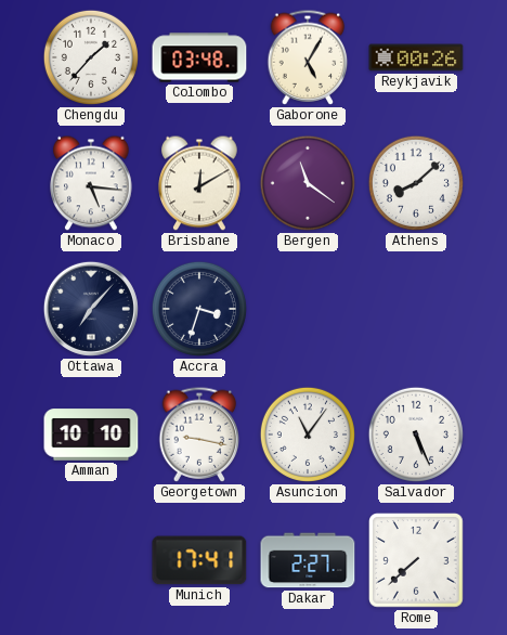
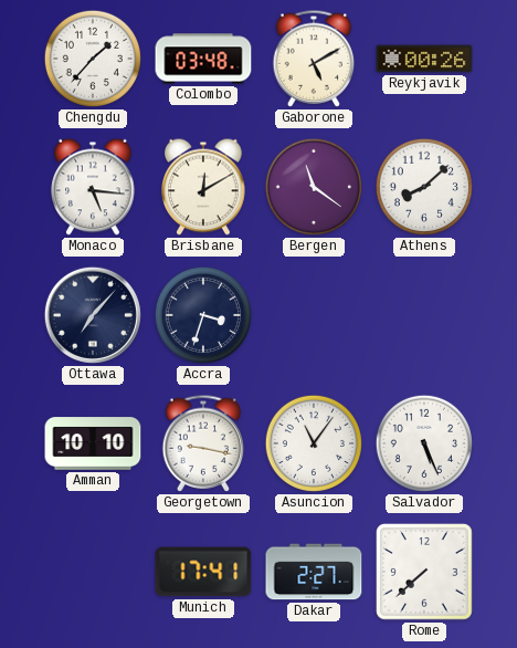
Gaborone: 5:05 -> 5:10
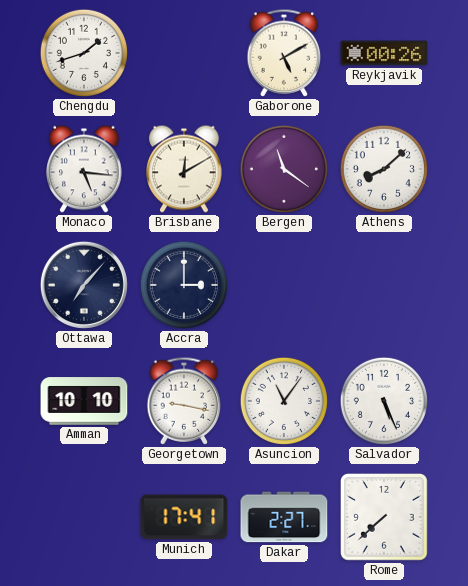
Chengdu: 1:37 -> 1:42
Colombo: 03:48 -> none
Accra: 3:33 -> 3:00
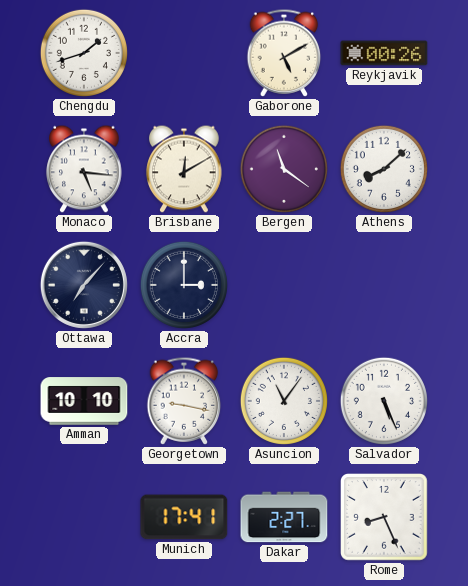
Rome: 7:38 -> 8:26
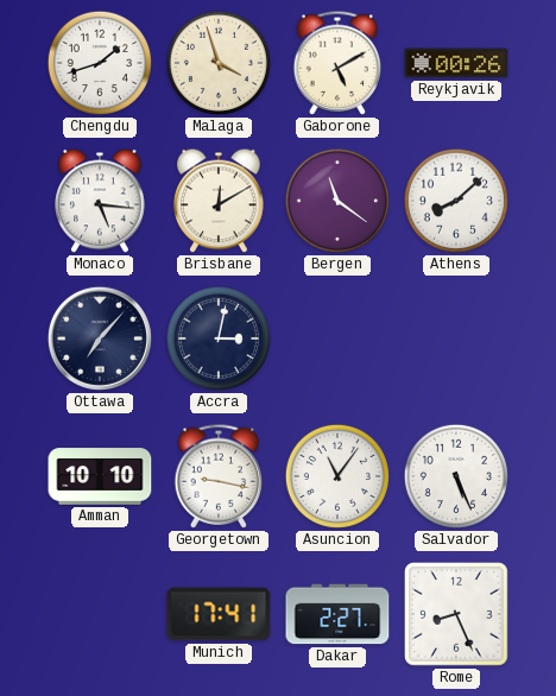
Malaga: none -> 3:57
Accra: 3:00 -> 3:02
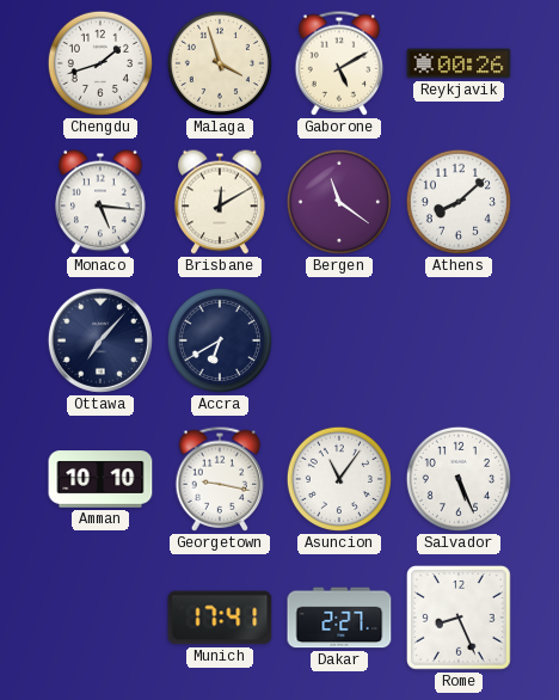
Accra: 3:02 -> 6:40
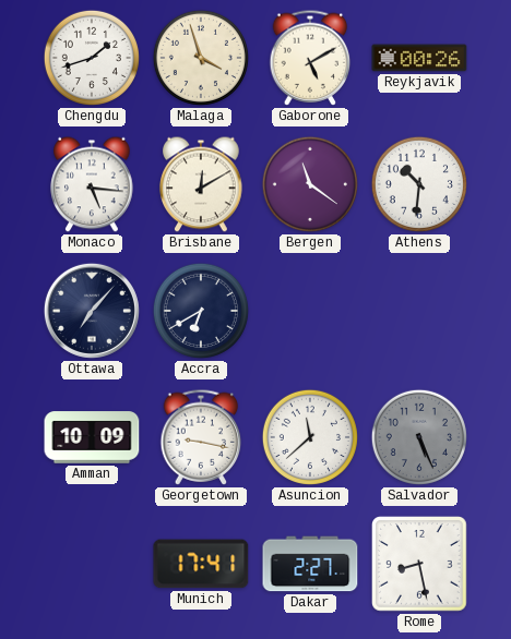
Athens: 8:08 -> 10:31
Amman: 10:10 -> 10:09
Asuncion: 11:06 -> 11:38
Salvador dial: white -> grey
Rome: 8:26 -> 8:28
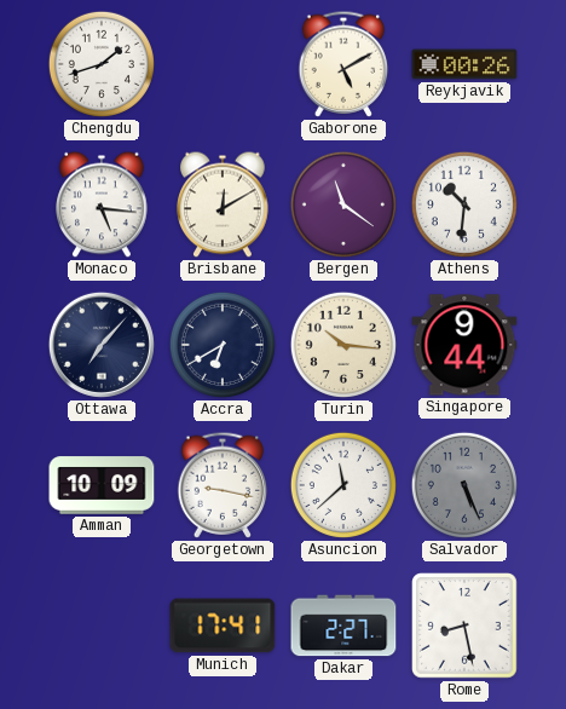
Malaga: 3:57 -> none
Turin: none -> 10:16
Singapore: none -> 9:44
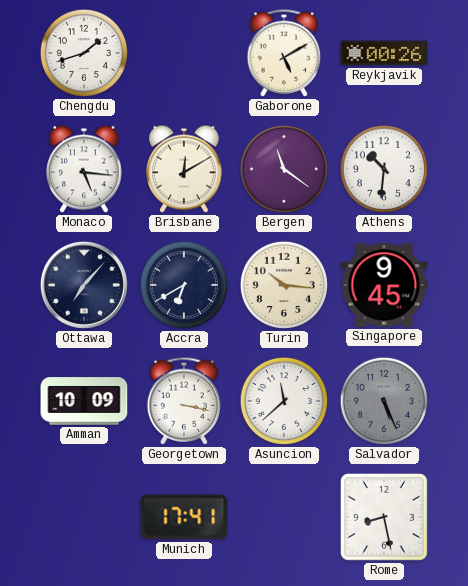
Singapore: 9:44 -> 9:45
Georgetown: 9:17 -> 3:17
Dakar: 2:27 -> none
